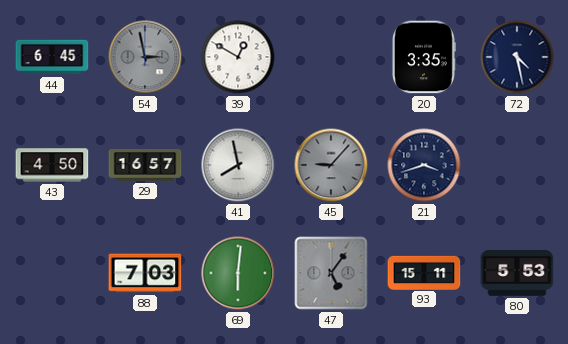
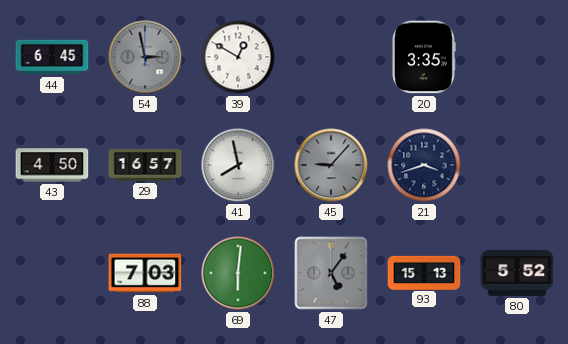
72: 4:28 -> none
93: 15:11 -> 15:13
80: 5:53 -> 5:52
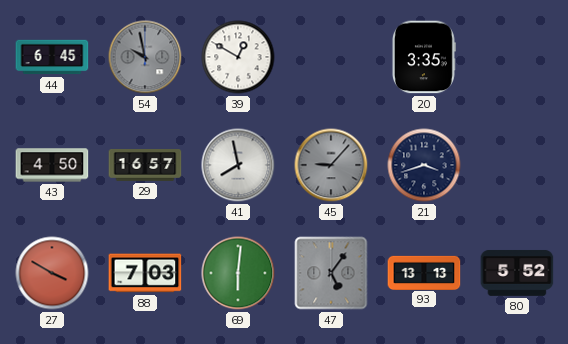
54: 2:58 -> 9:58
27: none -> 3:50
93: 15:13 -> 13:13
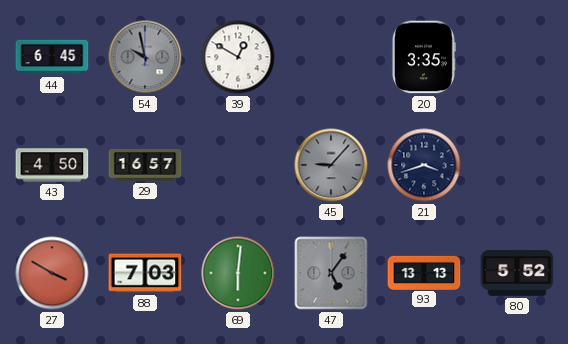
41: 7:58 -> none
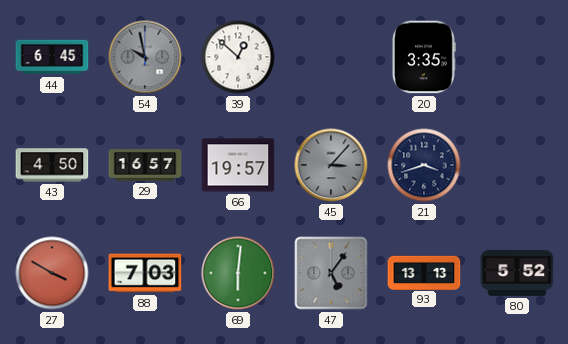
39: 12:50 -> 12:52
66: none -> 19:57
45: 9:07 -> 3:07
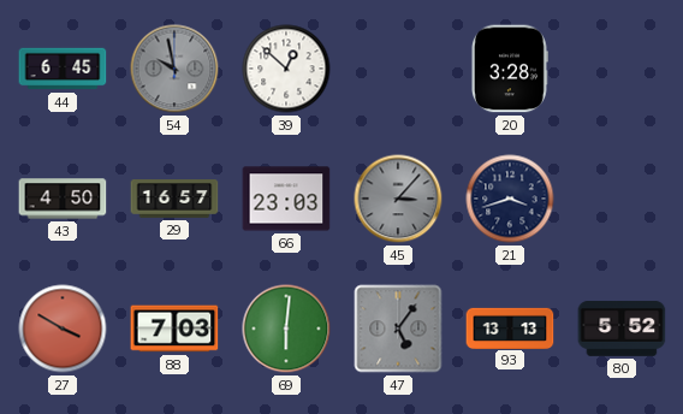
20: 3:35 -> 3:28
66: 19:57 -> 23:03
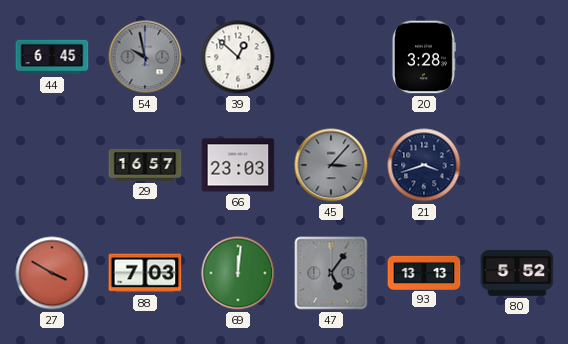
43: 4:50 -> none
69: 6:01 -> 12:01
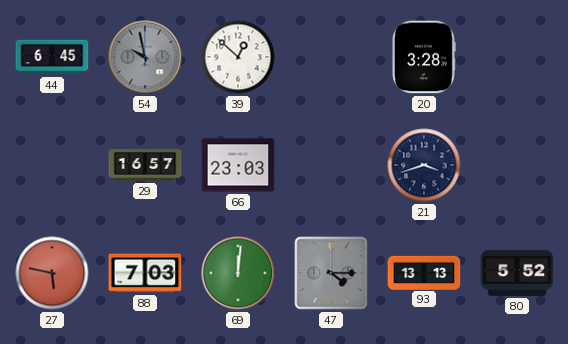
45: 3:07 -> none
27: 3:50 -> 5:47
47: 5:06 -> 4:15
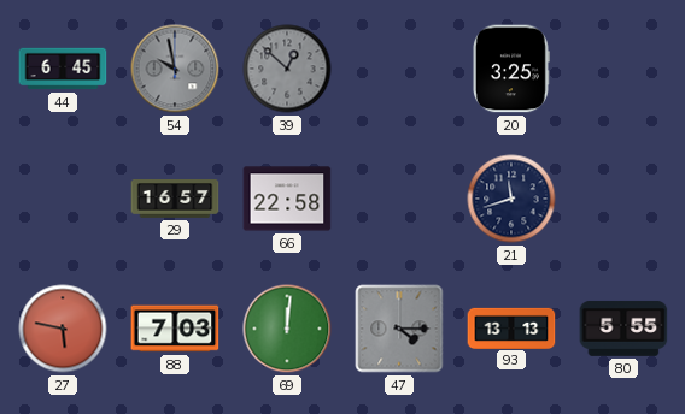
39 dial: white -> grey
20: 3:28 -> 3:25
66: 23:03 -> 22:58
21: 3:42 -> 11:42
80: 5:52 -> 5:55
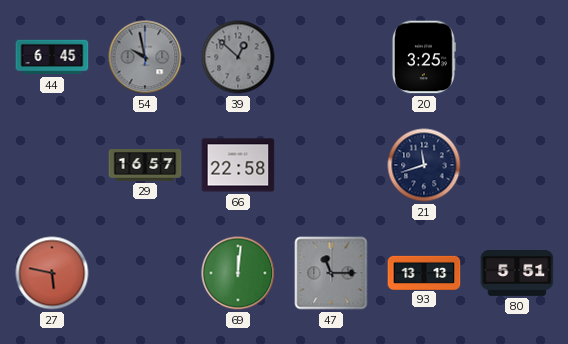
88: 7:03 -> none
47: 4:15 -> 11:15
80: 5:55 -> 5:51
